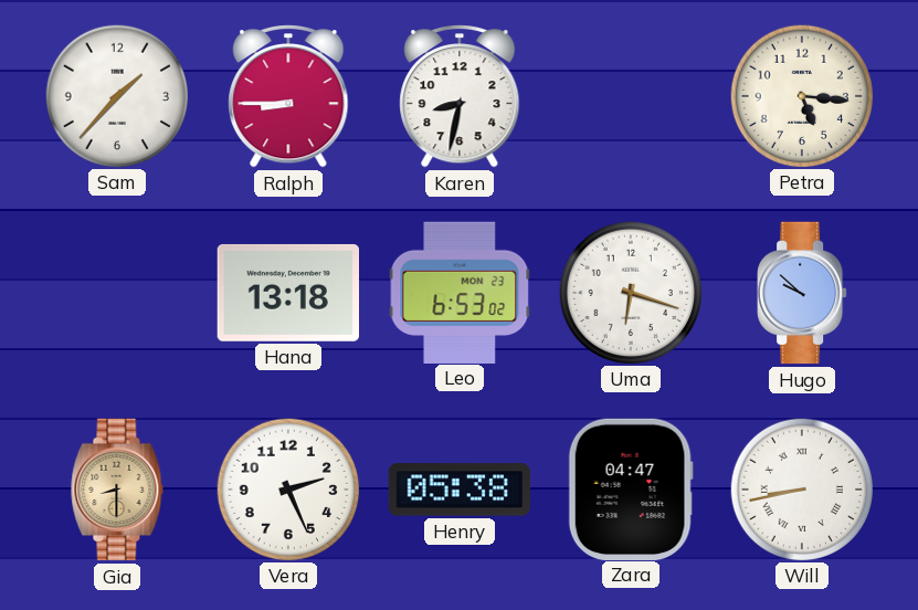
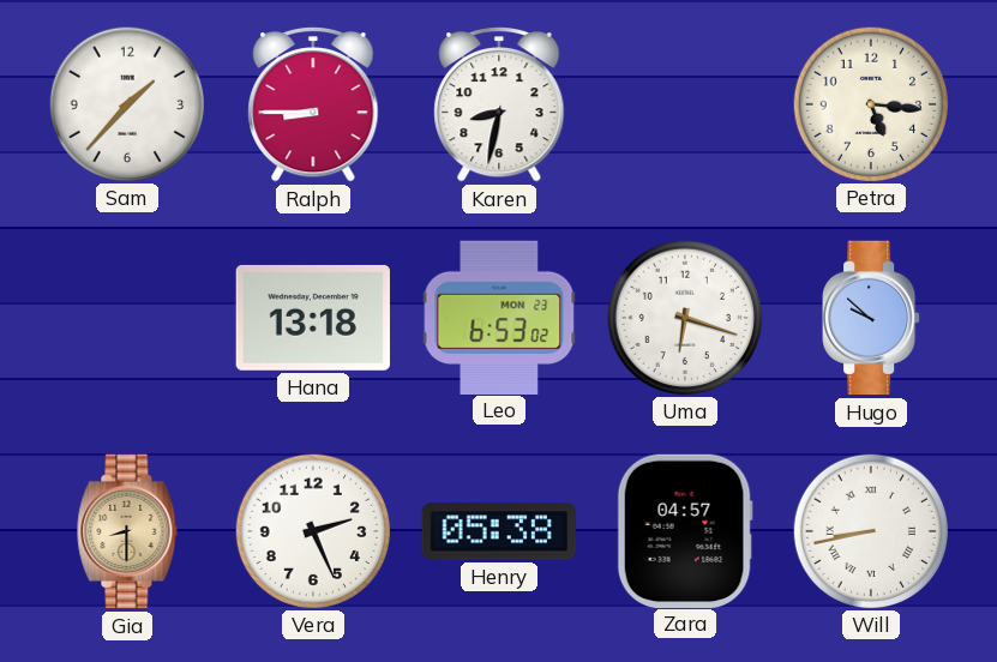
Zara: 04:47 -> 04:57
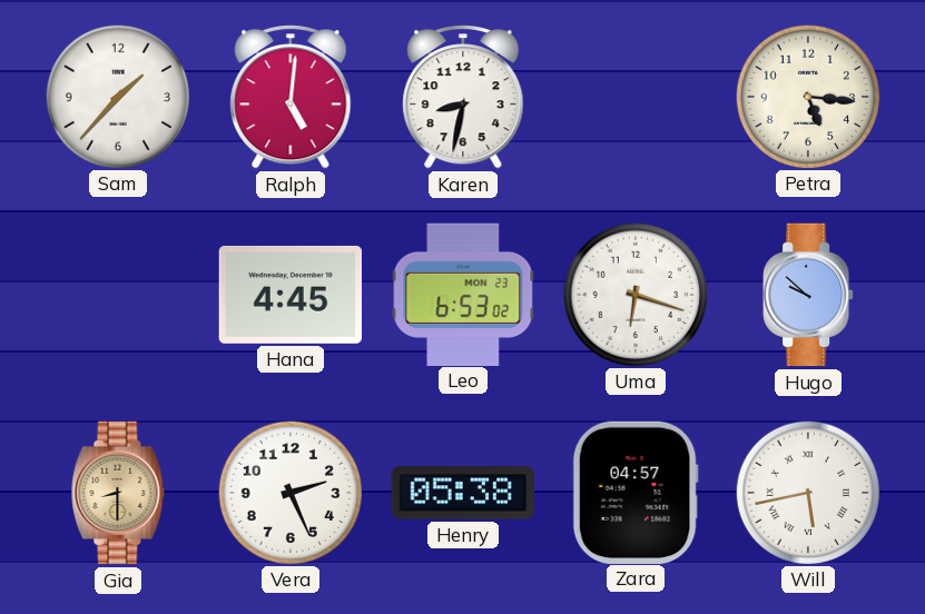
Ralph: 8:45 -> 5:01
Hana: 13:18 -> 4:45
Will: 8:43 -> 5:43
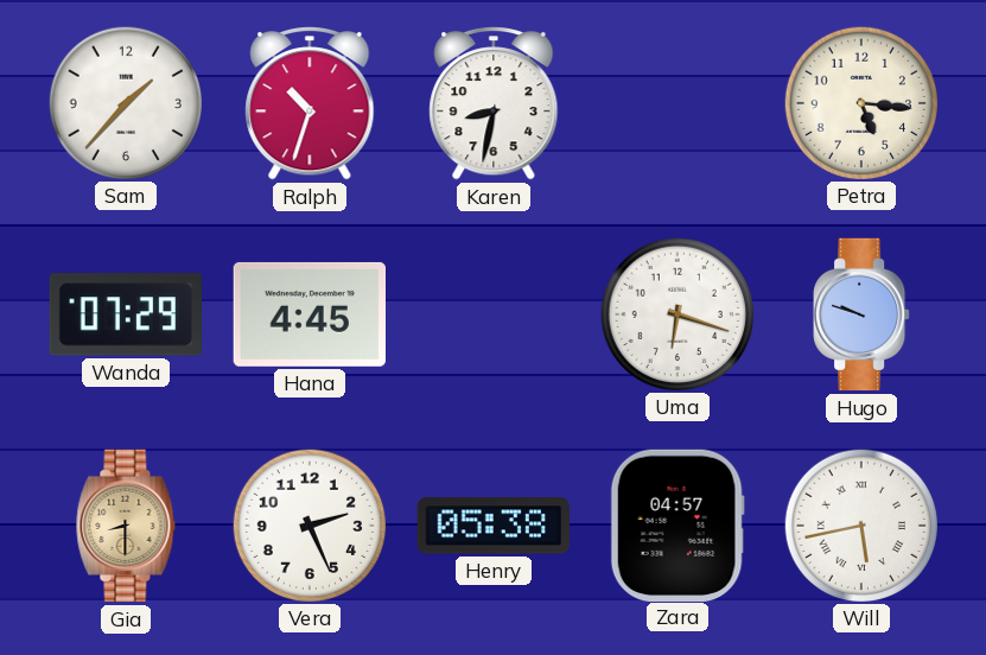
Ralph: 5:01 -> 10:33
Wanda: none -> 07:29
Leo: 6:53 -> none
Hugo: 9:52 -> 9:48
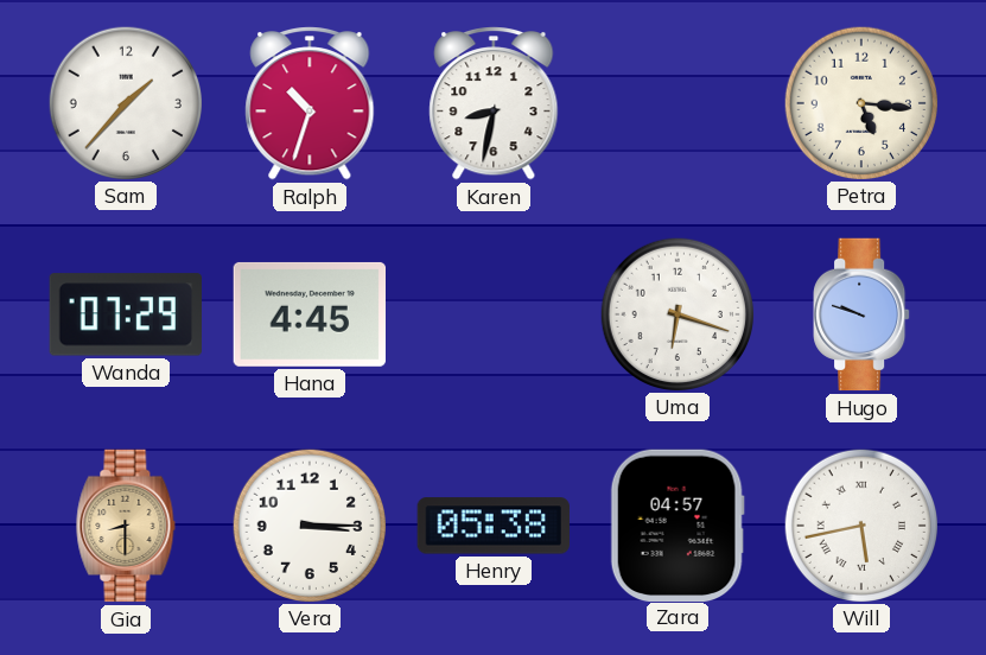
Vera: 2:26 -> 3:15
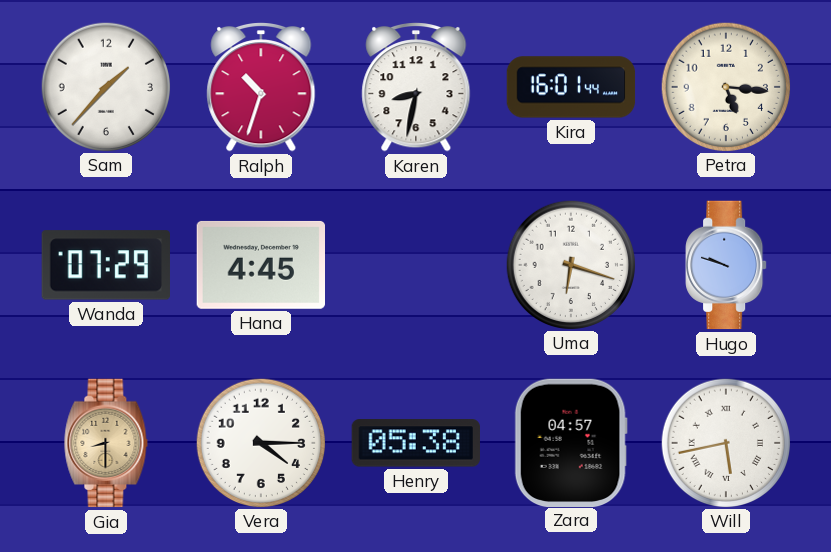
Kira: none -> 16:01
Vera: 3:15 -> 4:15
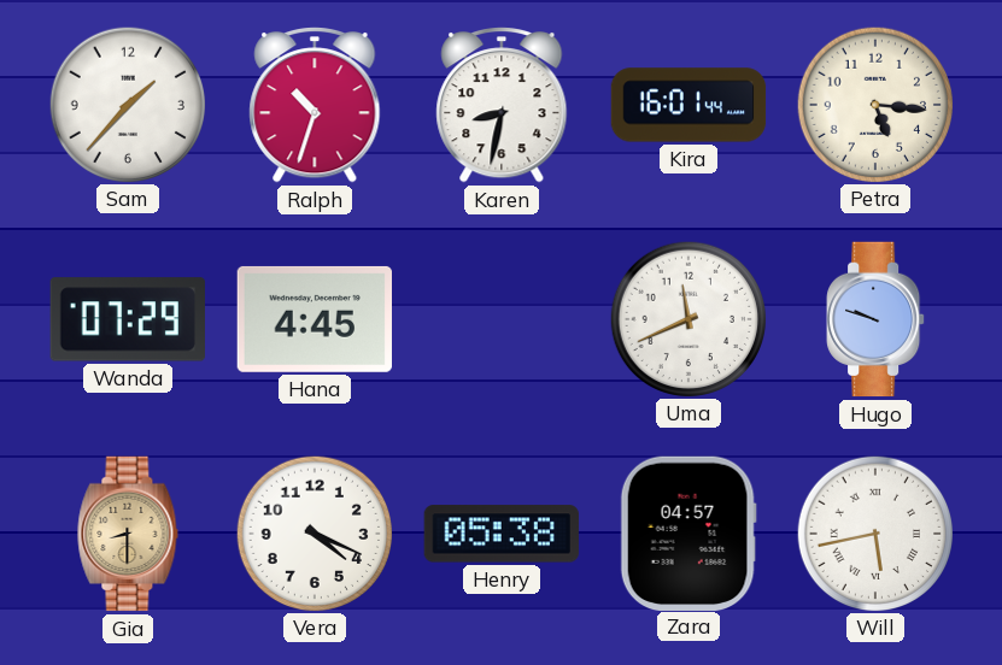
Uma: 6:18 -> 11:41
Vera: 4:15 -> 4:19
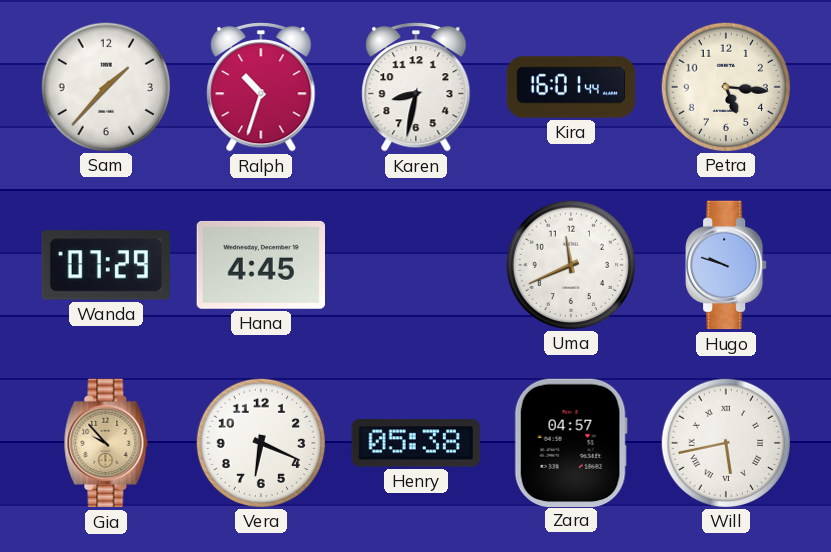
Gia: 8:30 -> 9:53
Vera: 4:19 -> 6:19
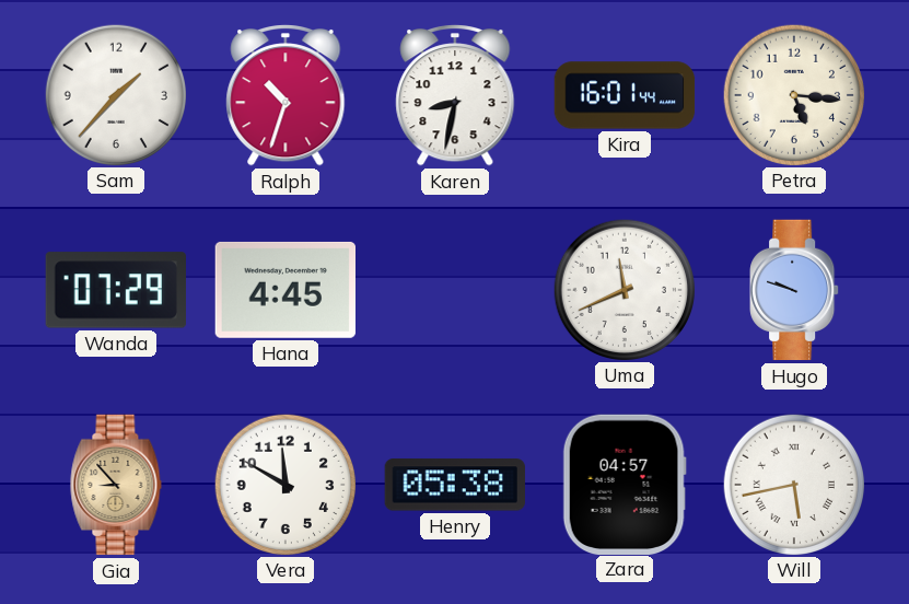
Gia: 9:53 -> 8:53
Vera: 6:19 -> 11:50
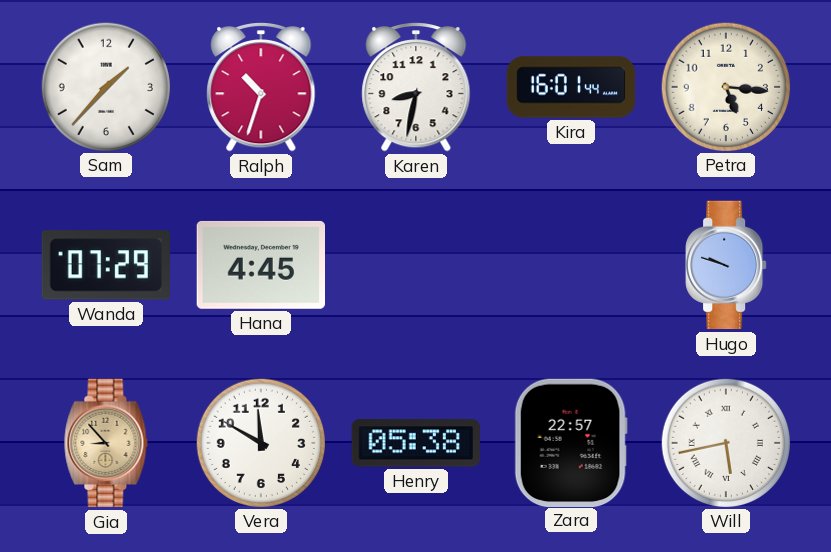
Uma: 11:41 -> none
Zara: 04:57 -> 22:57
